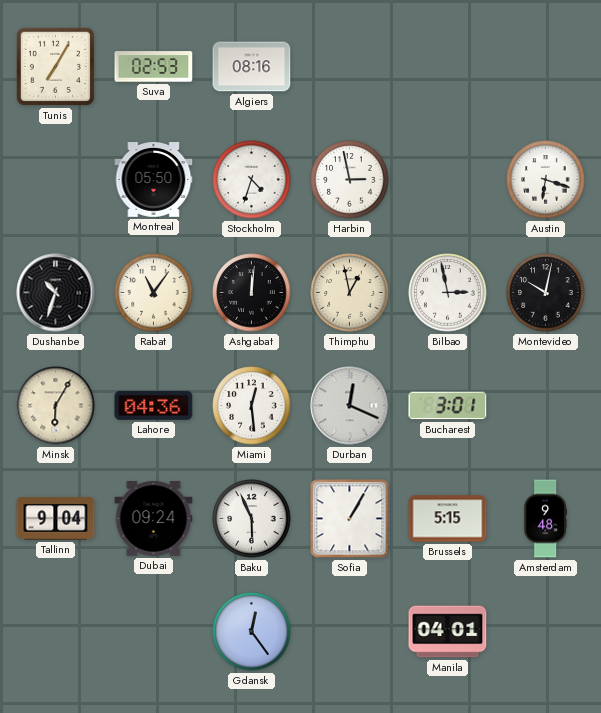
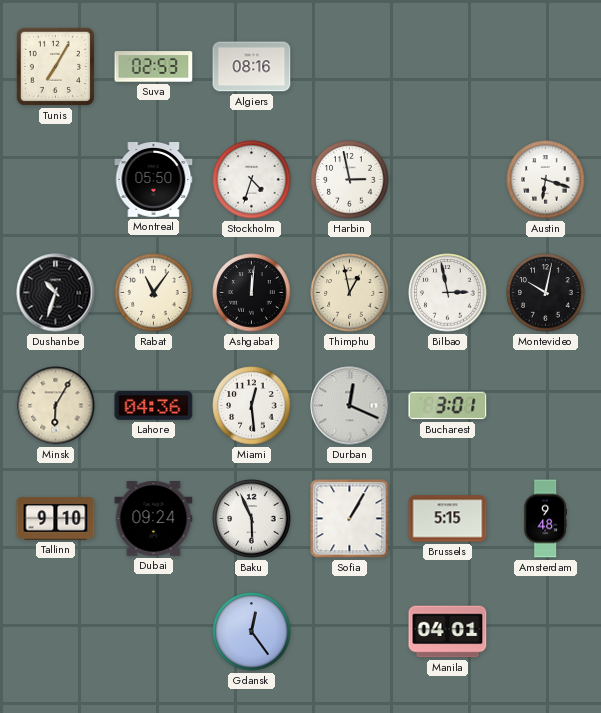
Tallinn: 9:04 -> 9:10
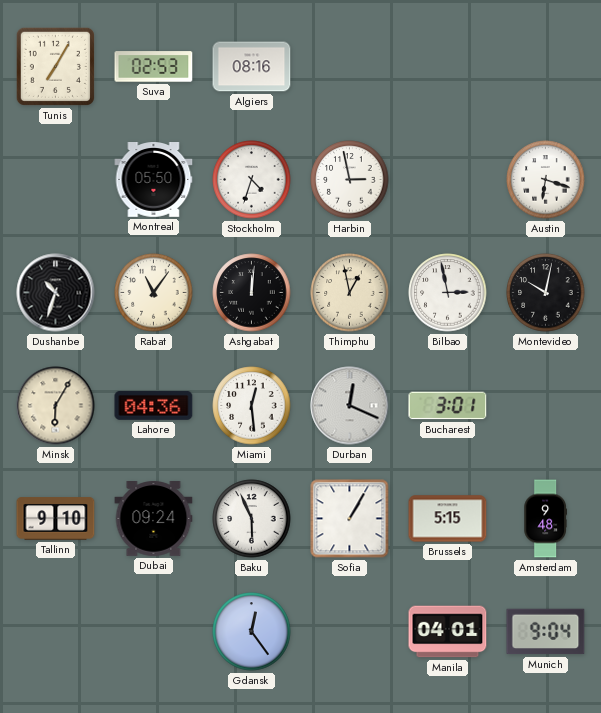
Munich: none -> 9:04
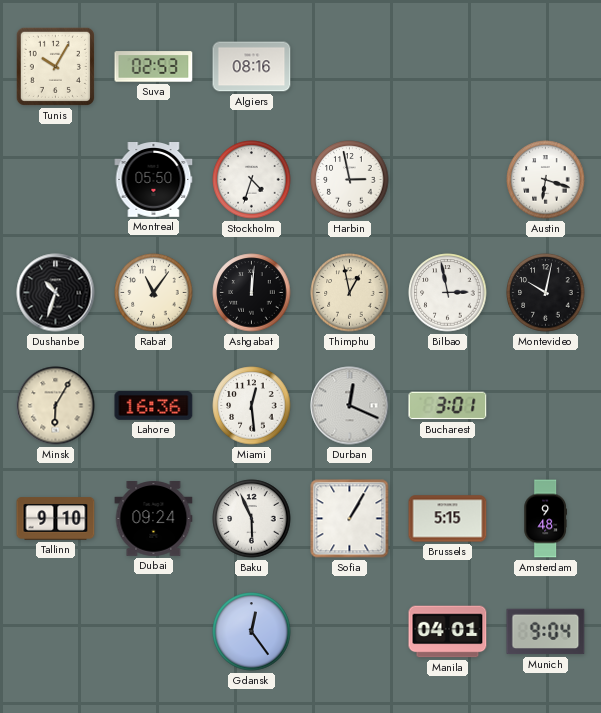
Tunis: 7:05 -> 10:05
Lahore: 04:36 -> 16:36
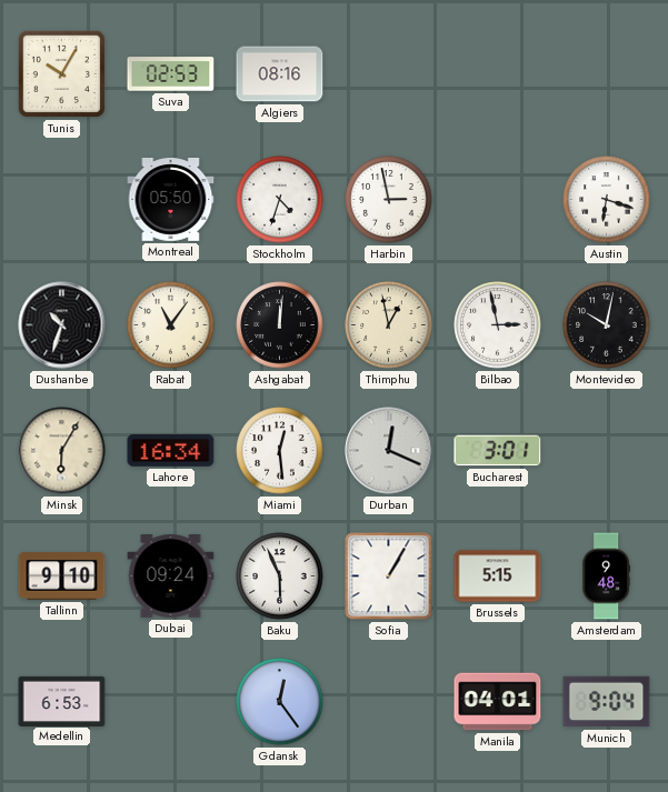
Lahore: 16:36 -> 16:34
Medellin: none -> 6:53
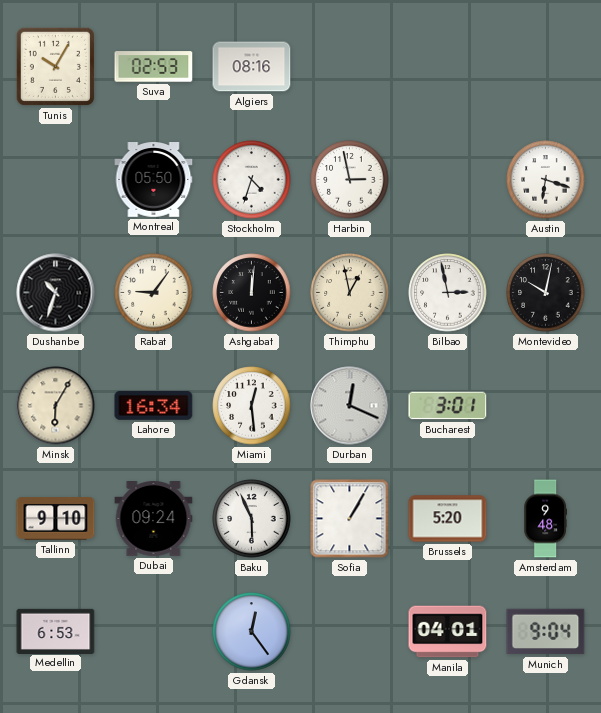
Rabat: 11:06 -> 9:06
Brussels: 5:15 -> 5:20
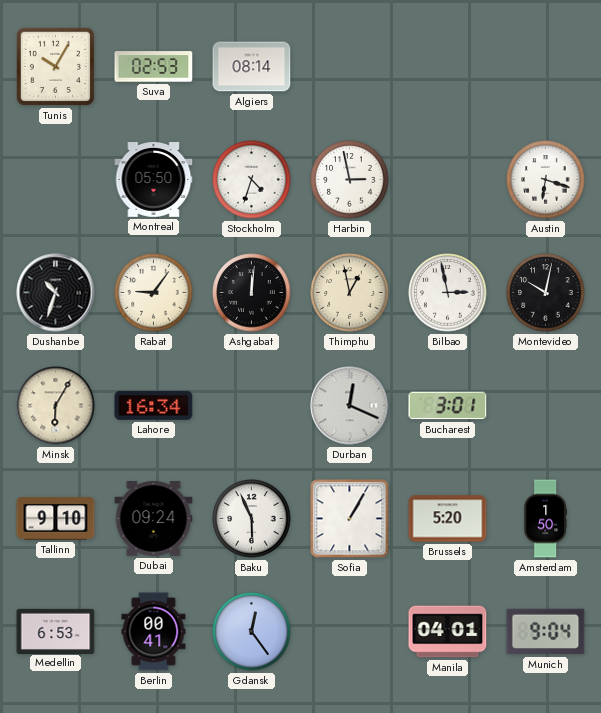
Algiers: 08:16 -> 08:14
Miami: 12:29 -> none
Amsterdam: 9:48 -> 1:50
Berlin: none -> 00:41
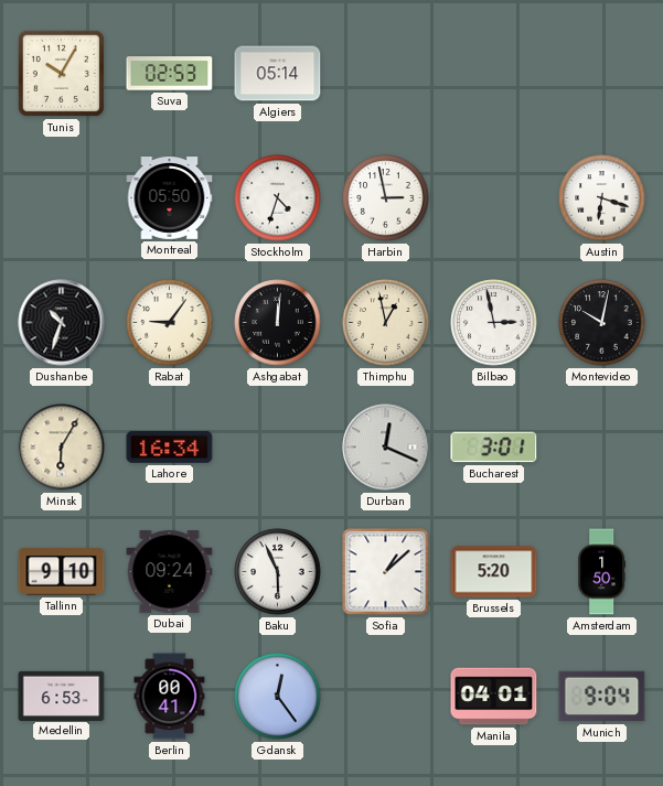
Algiers: 08:14 -> 05:14
Sofia: 1:05 -> 1:08
